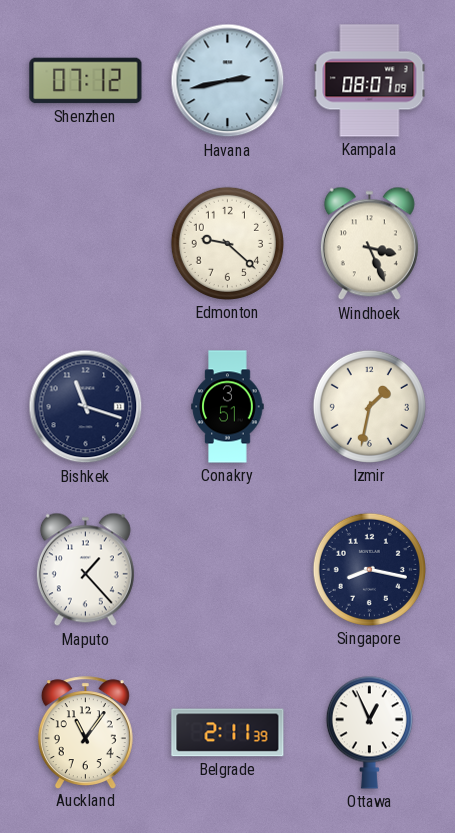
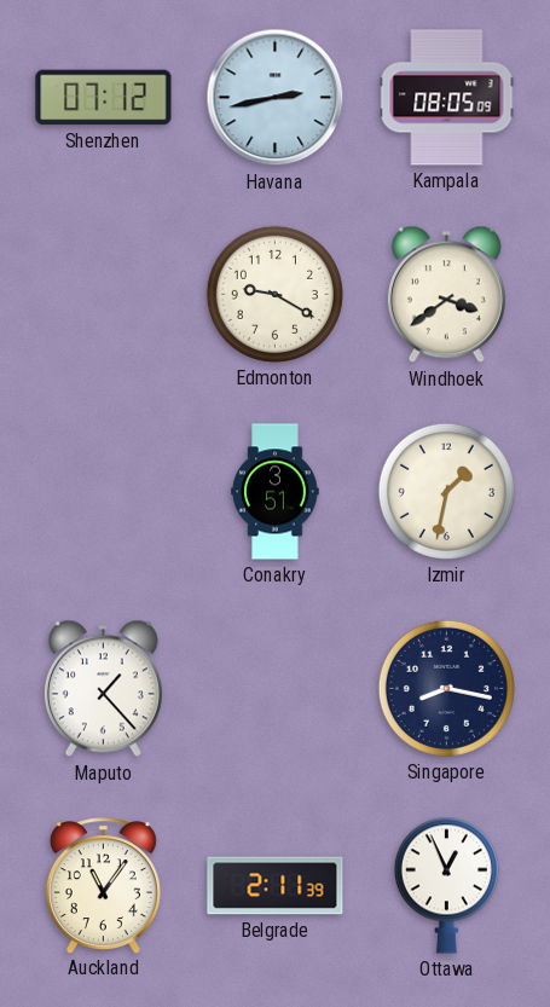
Kampala: 08:07 -> 08:05
Edmonton: 9:22 -> 9:20
Windhoek: 3:26 -> 3:39
Bishkek: 11:18 -> none
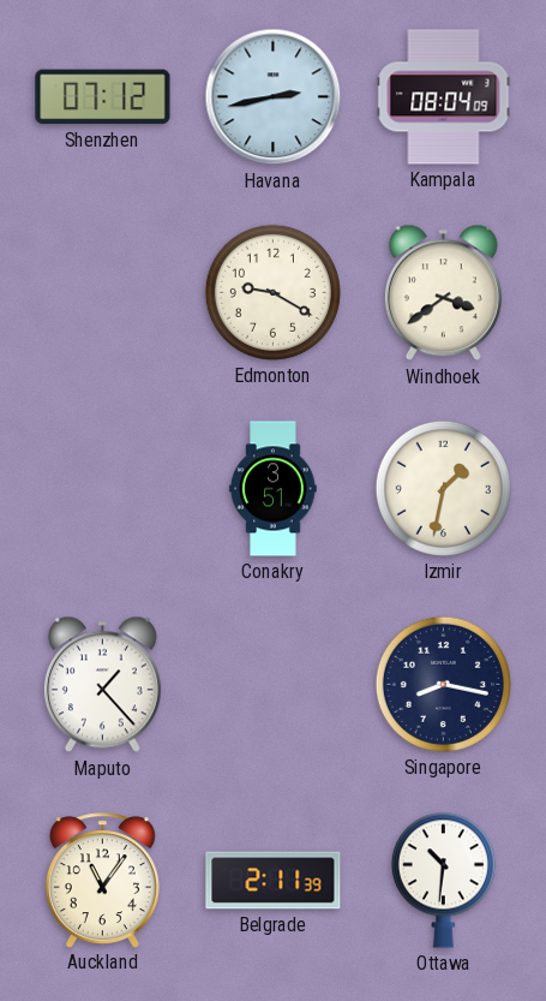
Kampala: 08:05 -> 08:04
Ottawa: 12:56 -> 10:31
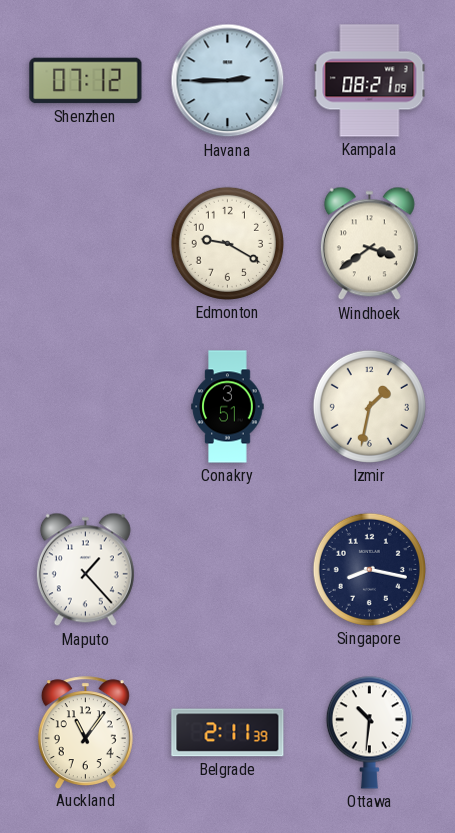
Havana: 2:43 -> 2:45
Kampala: 08:04 -> 08:21
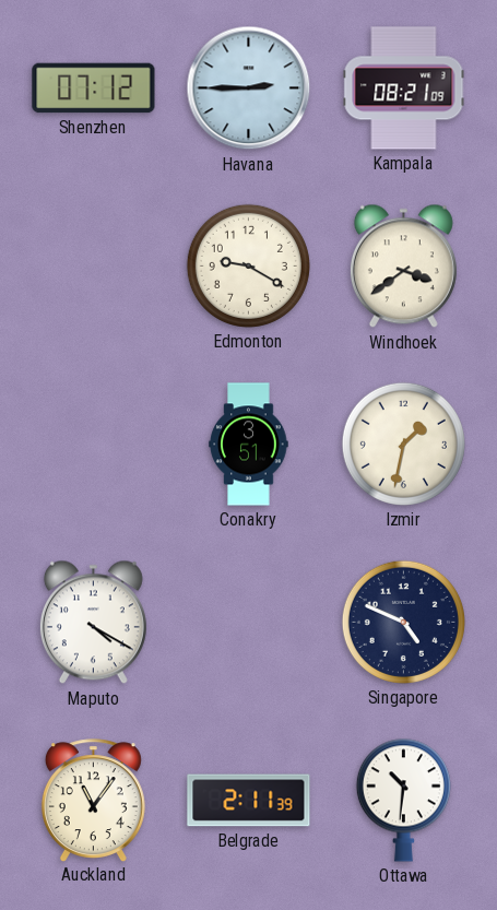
Maputo: 1:23 -> 4:20
Singapore: 8:17 -> 4:49
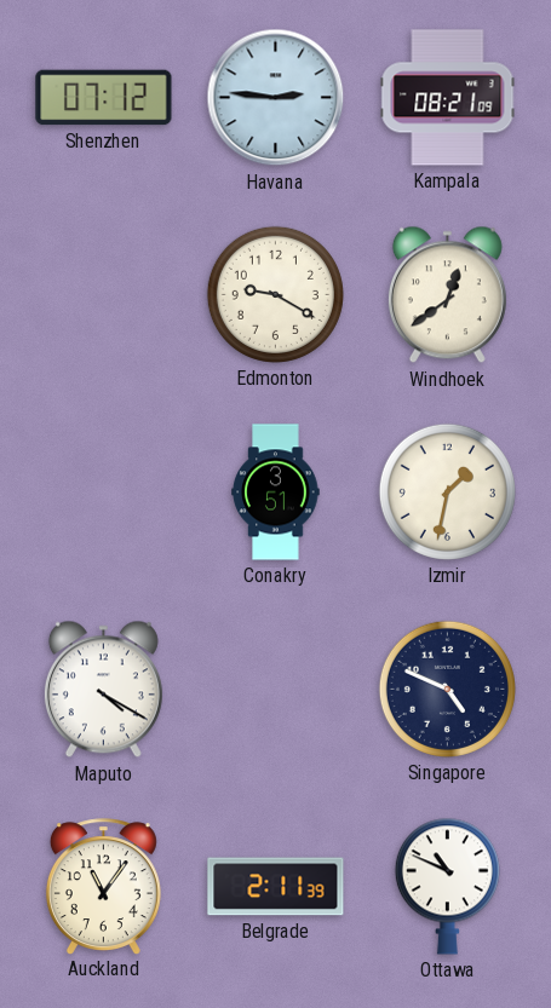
Havana: 2:45 -> 2:46
Windhoek: 3:39 -> 12:39
Ottawa: 10:31 -> 10:49
